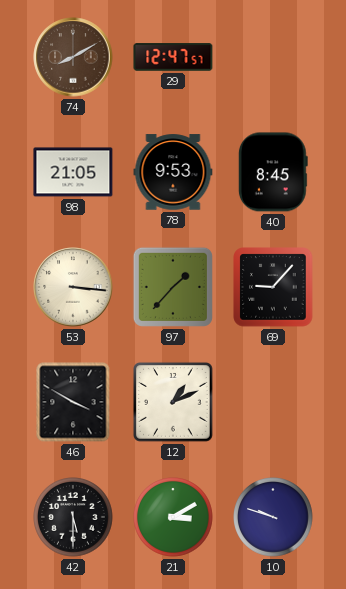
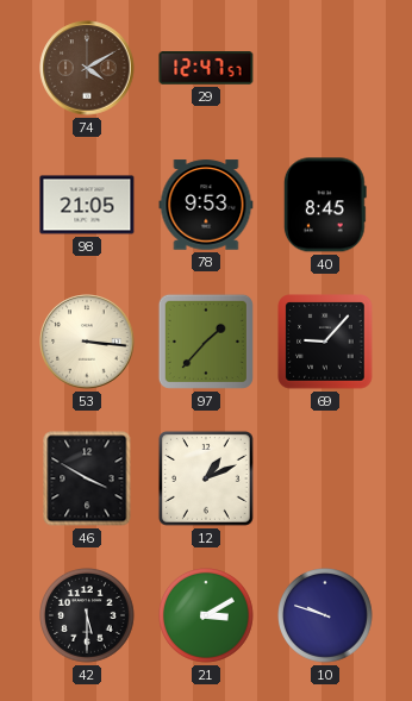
74: 8:10 -> 4:10
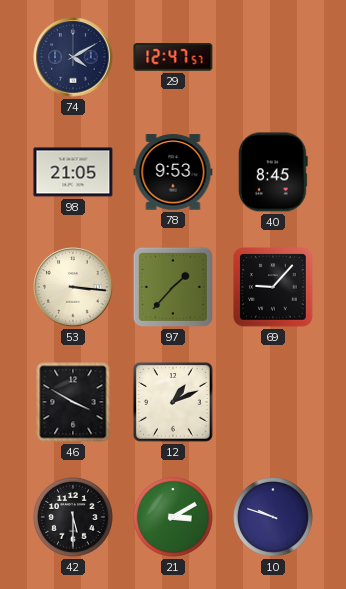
74 dial: brown -> navy
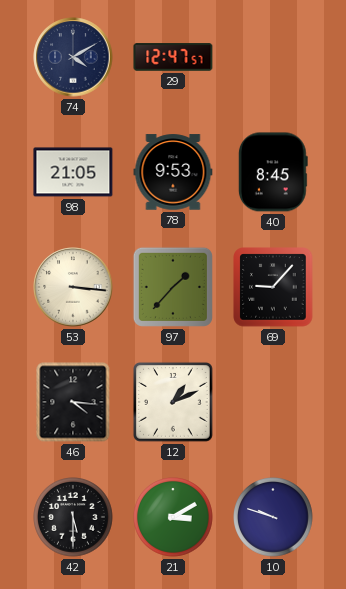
46: 3:50 -> 4:16
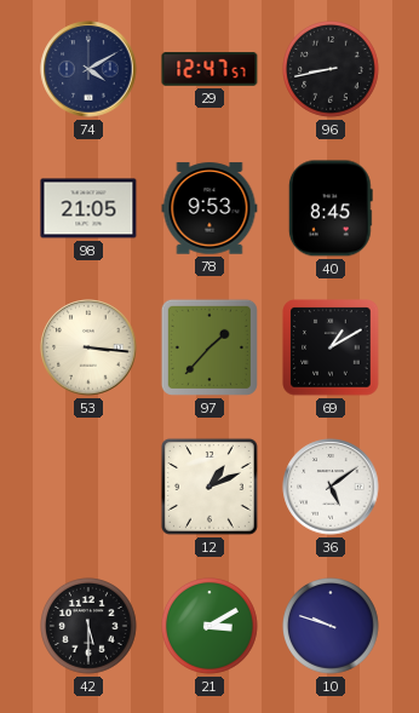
96: none -> 8:43
69: 9:07 -> 1:10
46: 4:16 -> none
36: none -> 5:09
